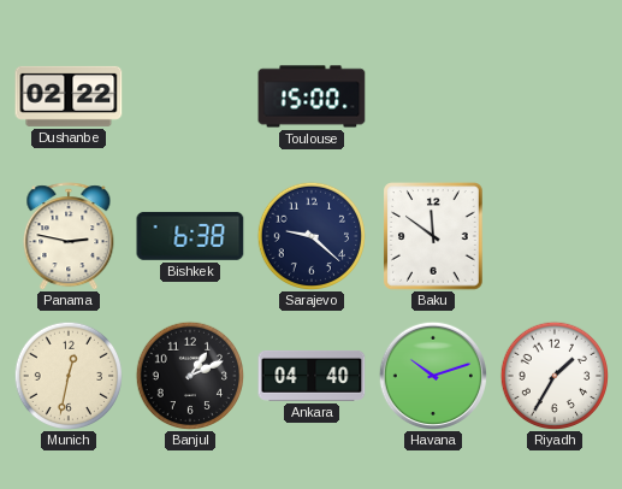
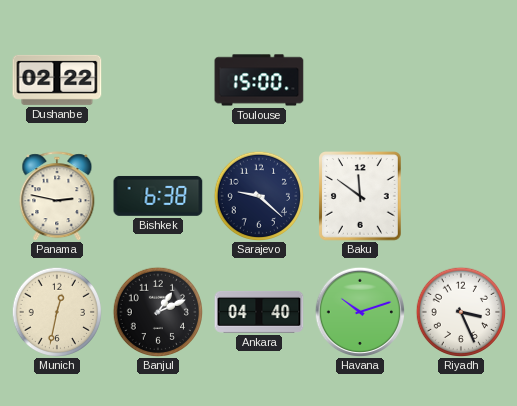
Riyadh: 1:35 -> 3:26
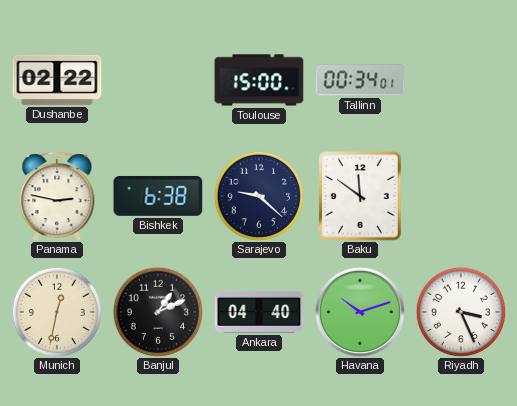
Tallinn: none -> 00:34
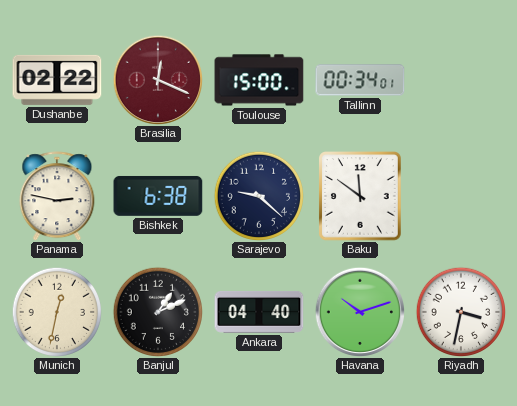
Brasilia: none -> 12:19
Riyadh: 3:26 -> 3:32
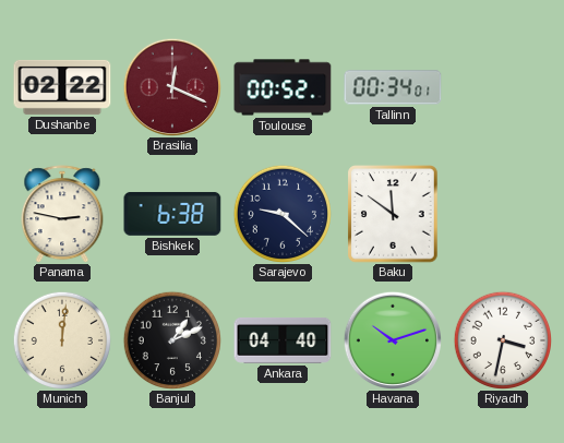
Toulouse: 15:00 -> 00:52
Munich: 12:32 -> 12:01
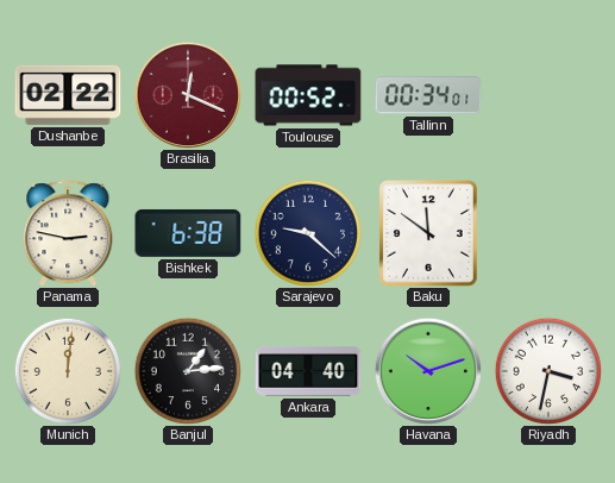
Banjul: 1:11 -> 1:14
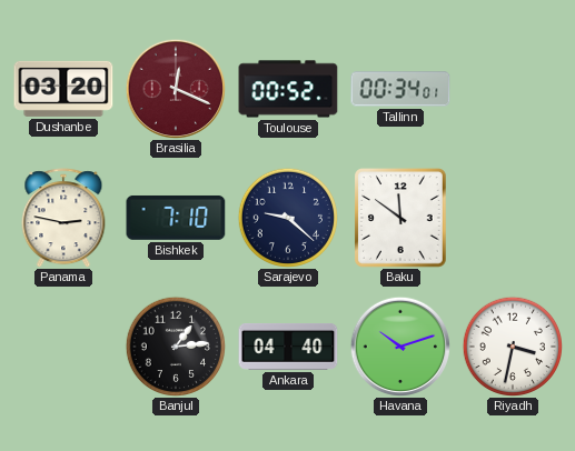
Dushanbe: 02:22 -> 03:20
Bishkek: 6:38 -> 7:10
Munich: 12:01 -> none
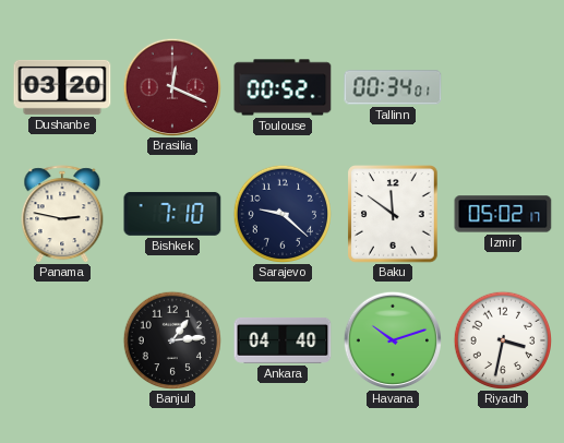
Izmir: none -> 05:02
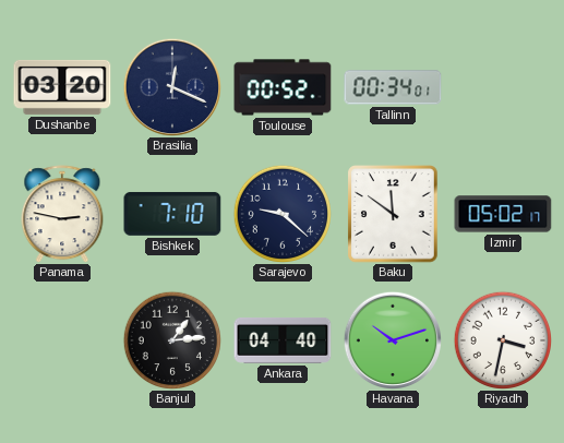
Brasilia dial: burgundy -> navy
